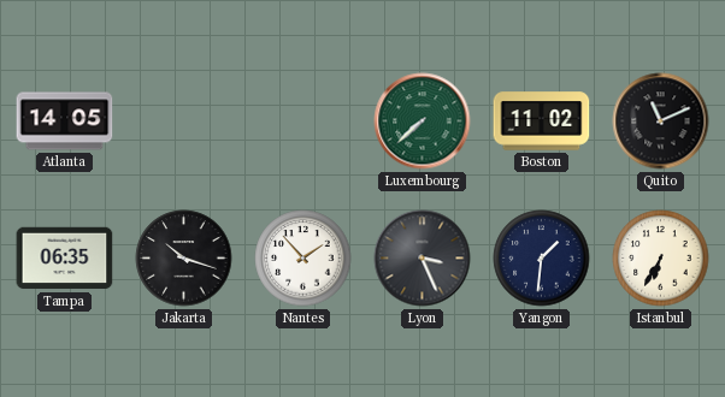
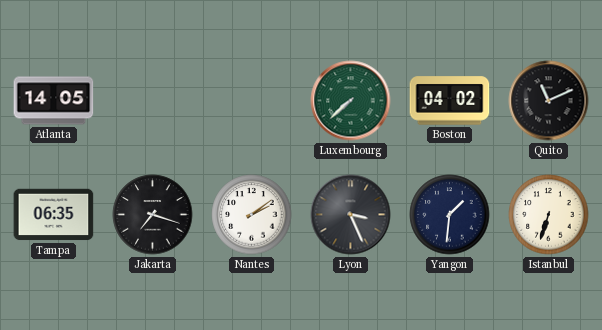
Boston: 11:02 -> 04:02
Jakarta: 10:18 -> 7:18
Nantes: 1:53 -> 2:09
Istanbul: 6:35 -> 6:33
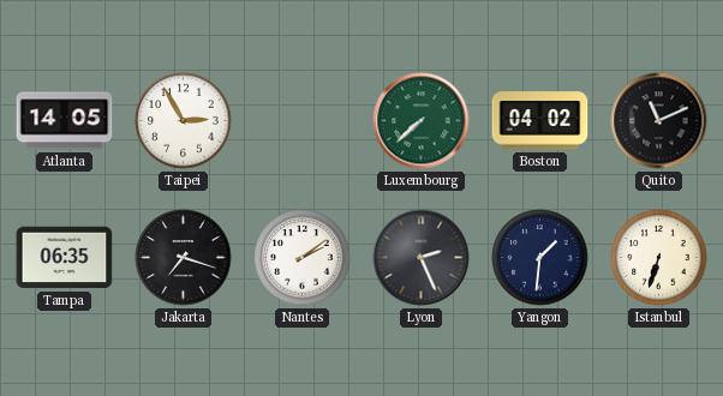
Taipei: none -> 2:55
Lyon: 3:26 -> 2:26
